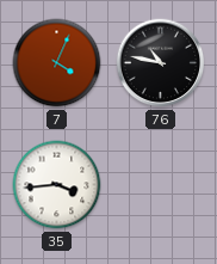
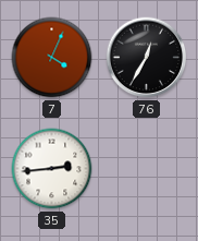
76: 10:47 -> 12:35
35: 3:44 -> 2:44
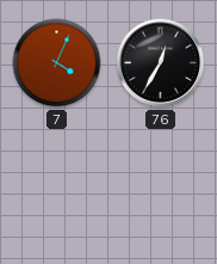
35: 2:44 -> none
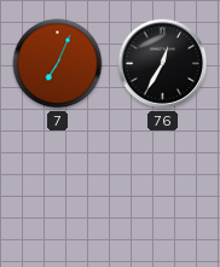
7: 4:04 -> 7:04
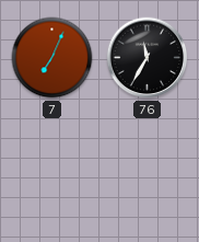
76: 12:35 -> 11:35
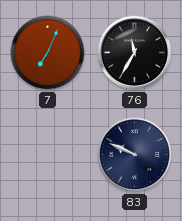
83: none -> 9:49
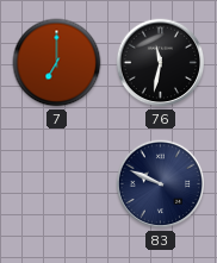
7: 7:04 -> 7:00
76: 11:35 -> 11:32
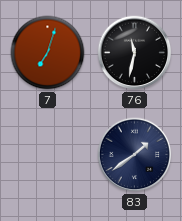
7: 7:00 -> 7:03
83: 9:49 -> 1:39
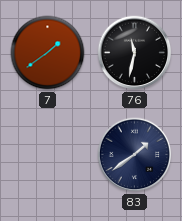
7: 7:03 -> 1:39
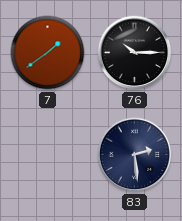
76: 11:32 -> 10:15
83: 1:39 -> 2:29
